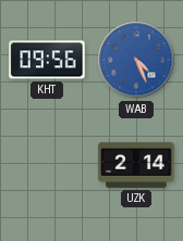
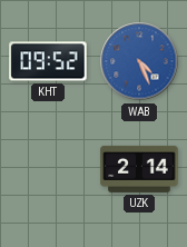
KHT: 09:56 -> 09:52
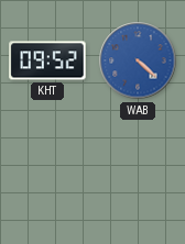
WAB: 4:26 -> 4:22
UZK: 2:14 -> none
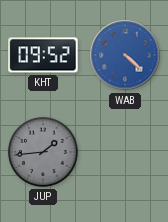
JUP: none -> 1:44
